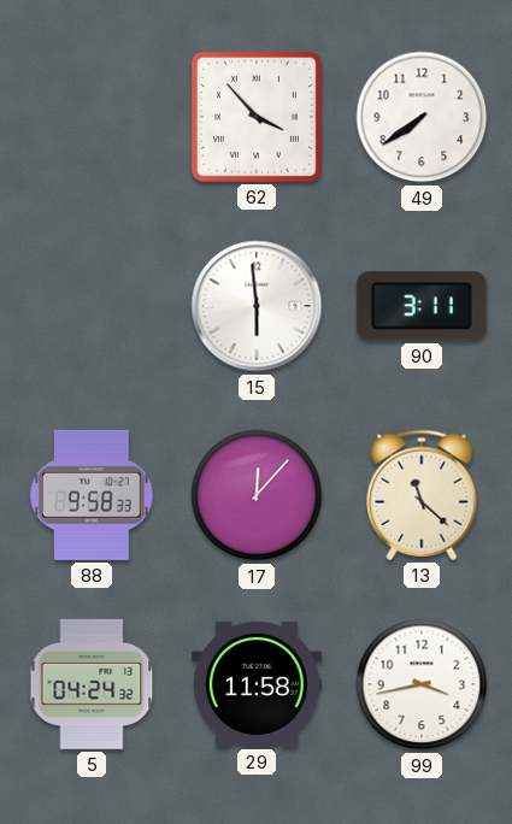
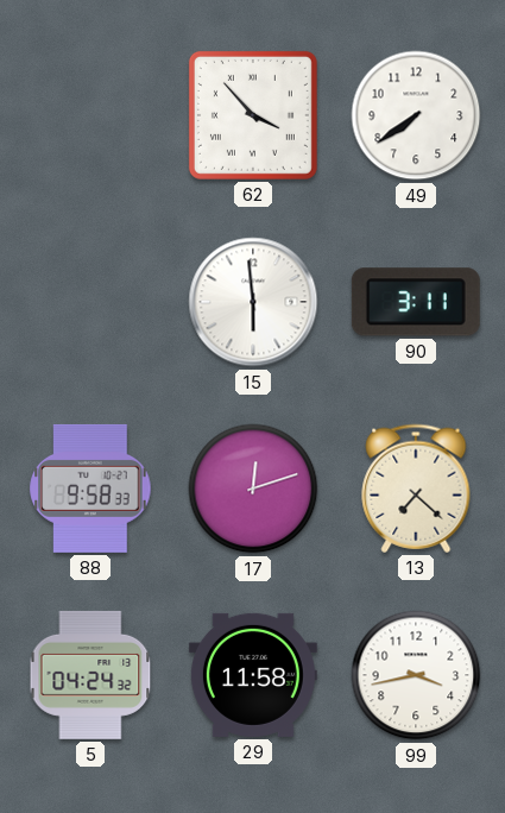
17: 12:07 -> 12:12
13: 11:22 -> 7:22
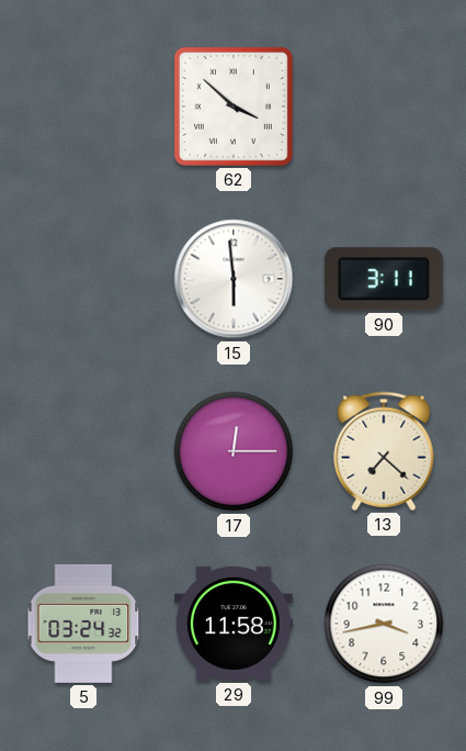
62: 3:53 -> 3:52
49: 7:39 -> none
88: 9:58 -> none
17: 12:12 -> 12:15
5: 04:24 -> 03:24
